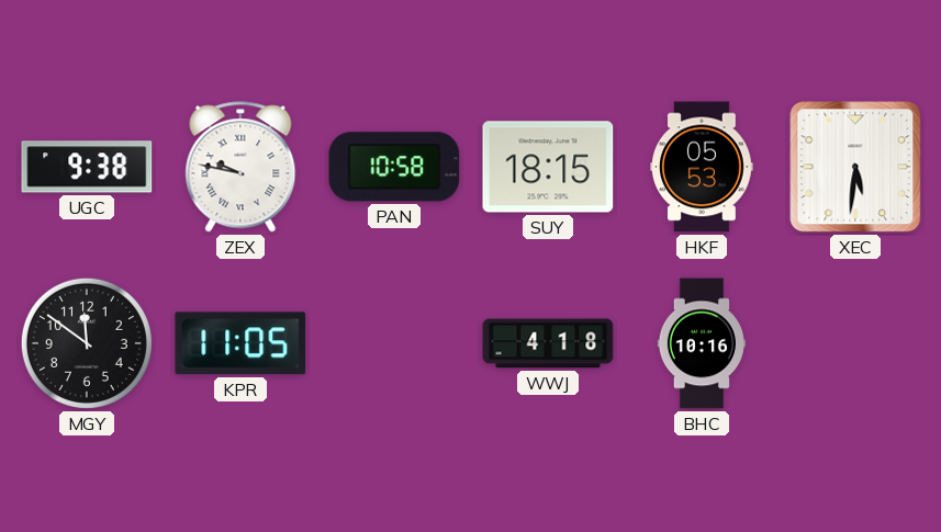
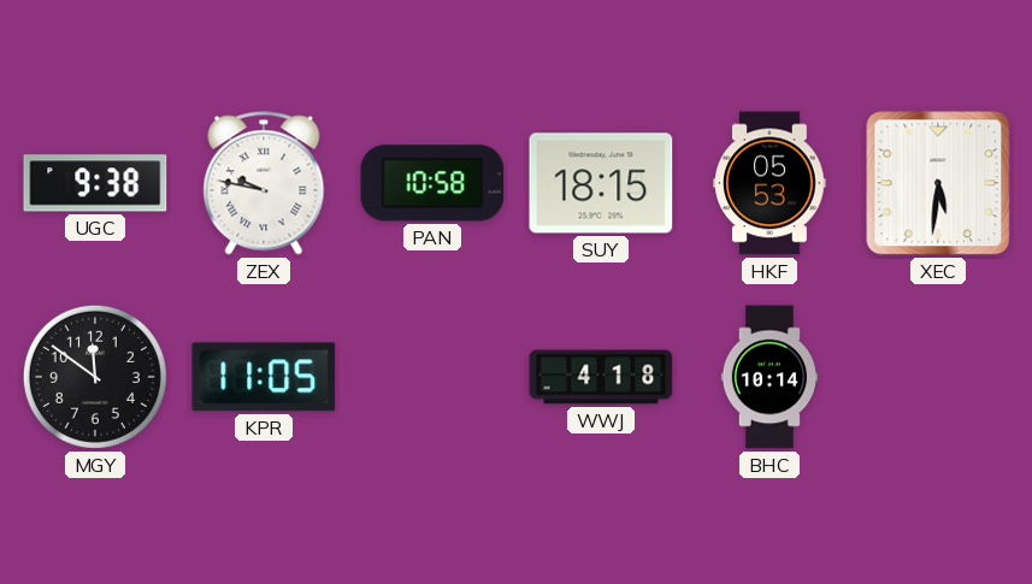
BHC: 10:16 -> 10:14
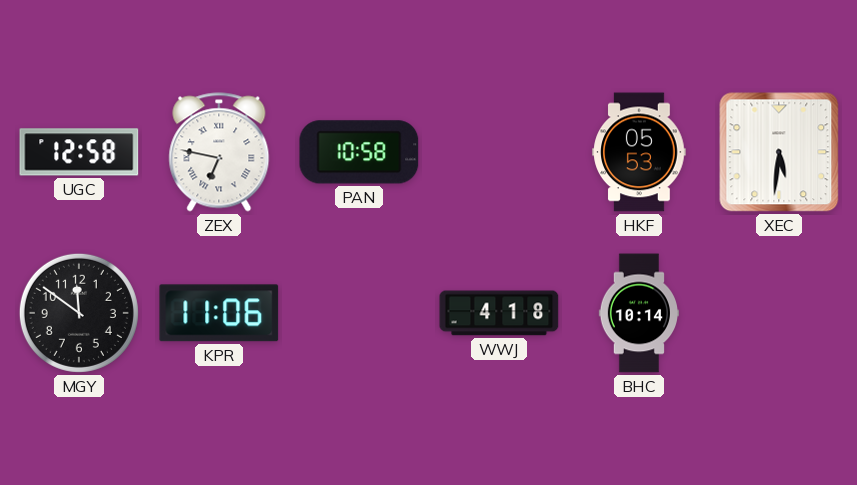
UGC: 9:38 -> 12:58
ZEX: 9:47 -> 6:47
SUY: 18:15 -> none
KPR: 11:05 -> 11:06
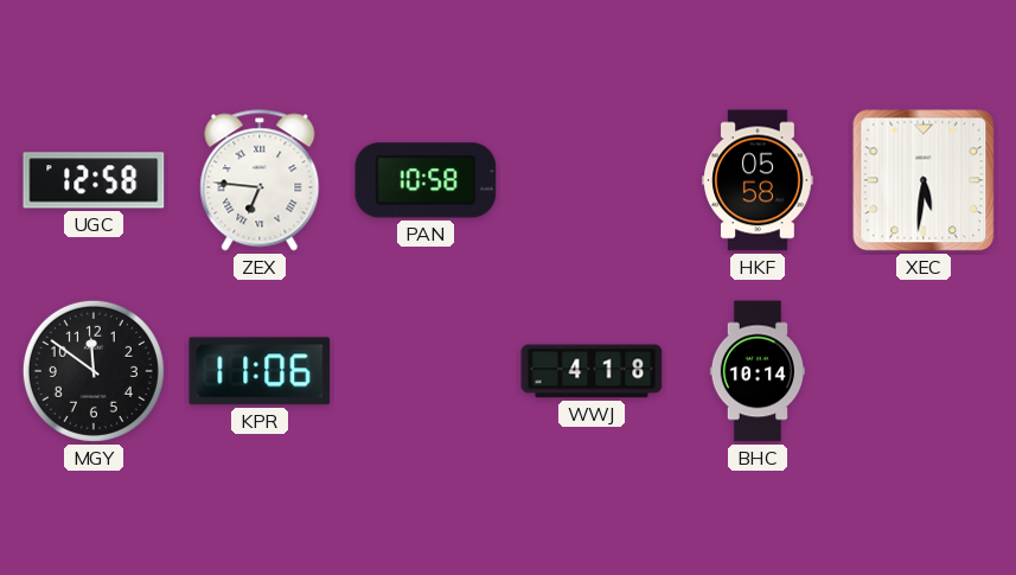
ZEX: 6:47 -> 6:46
HKF: 05:53 -> 05:58
